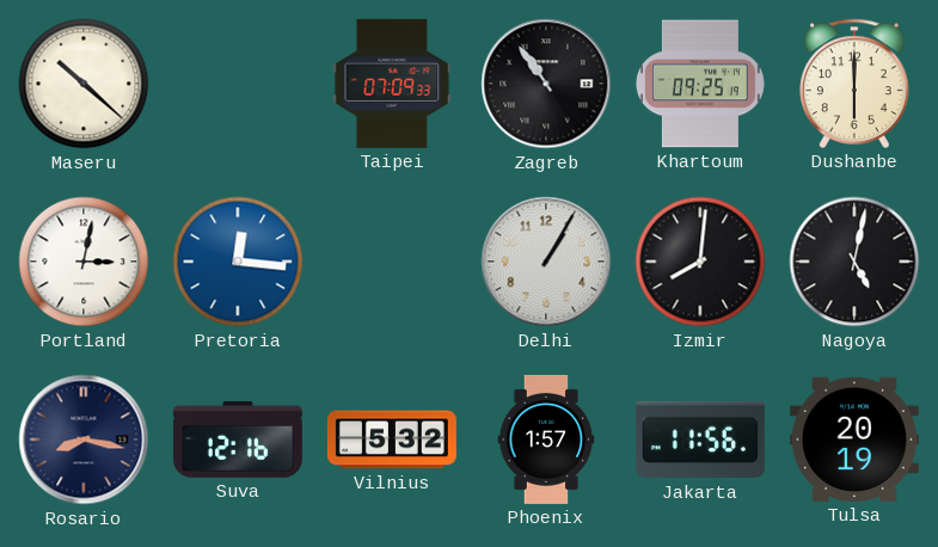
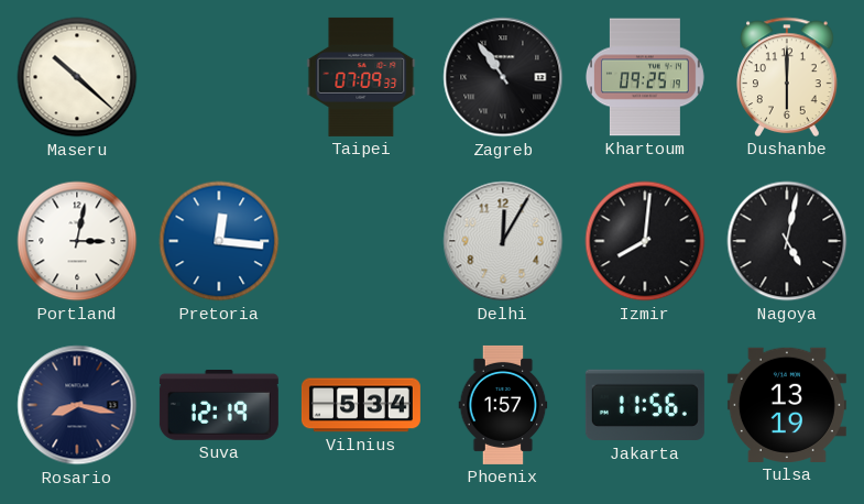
Delhi: 1:05 -> 12:05
Suva: 12:16 -> 12:19
Vilnius: 5:32 -> 5:34
Tulsa: 20:19 -> 13:19
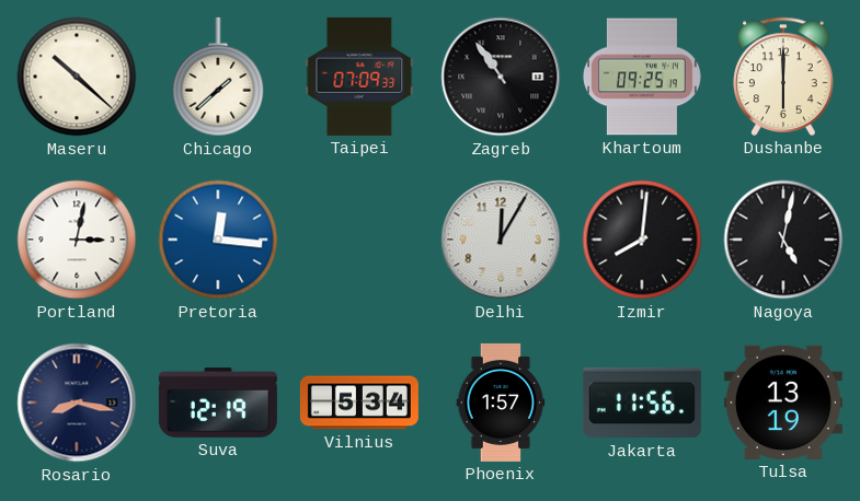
Chicago: none -> 1:38
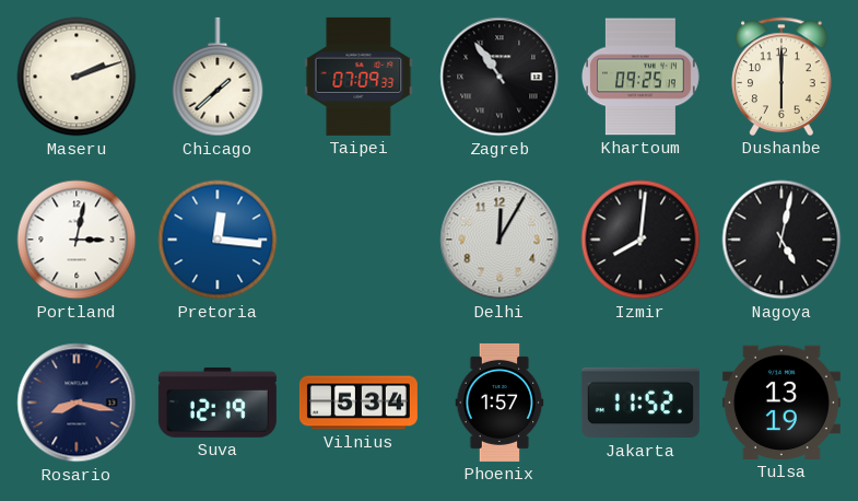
Maseru: 10:22 -> 2:12
Jakarta: 11:56 -> 11:52
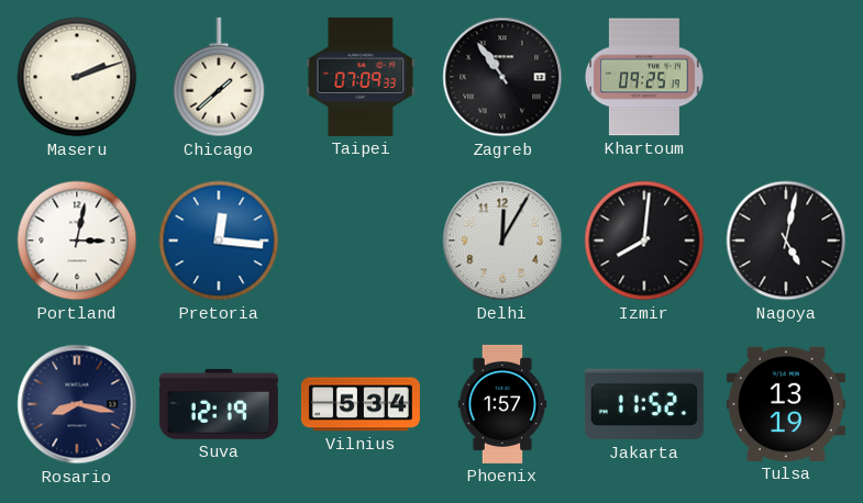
Dushanbe: 6:00 -> none
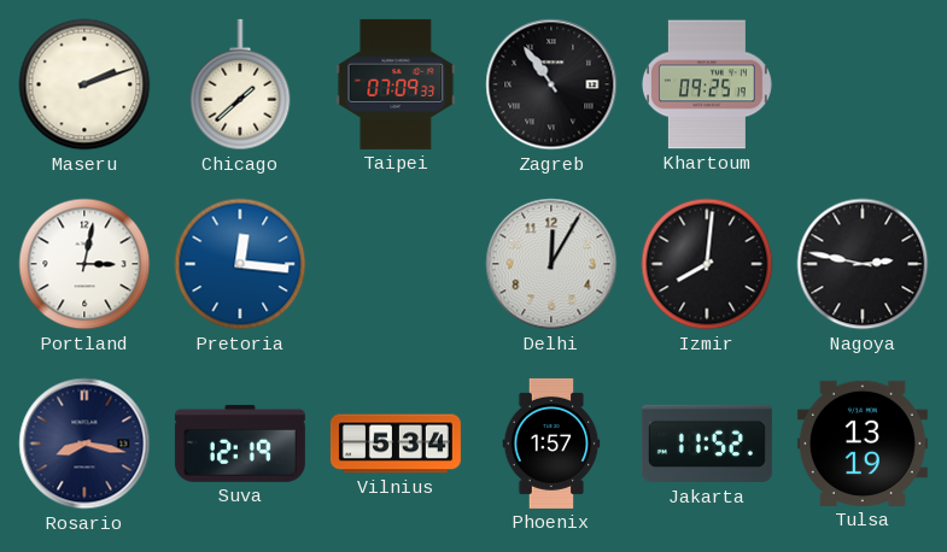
Nagoya: 5:02 -> 2:47
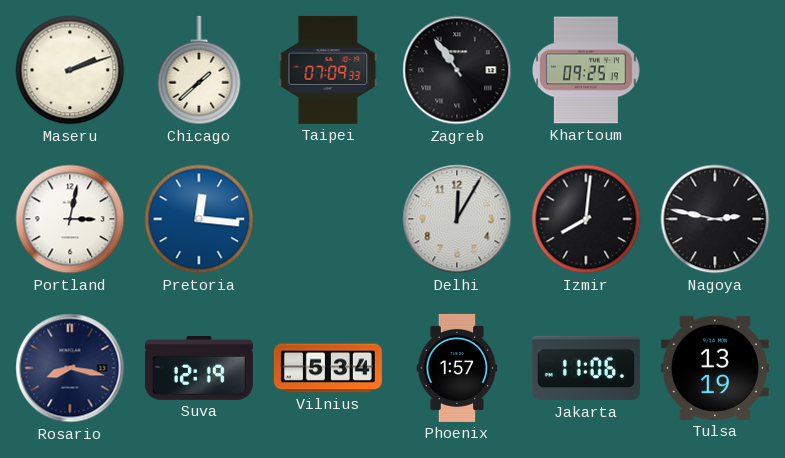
Jakarta: 11:52 -> 11:06
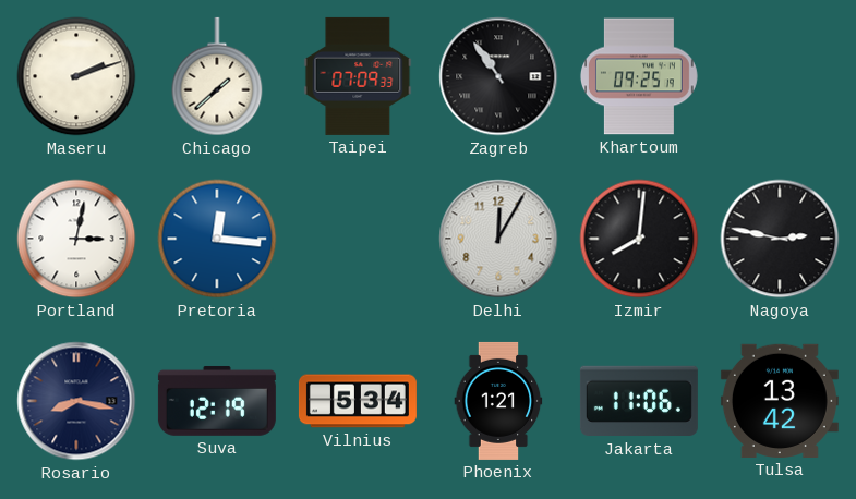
Phoenix: 1:57 -> 1:21
Tulsa: 13:19 -> 13:42
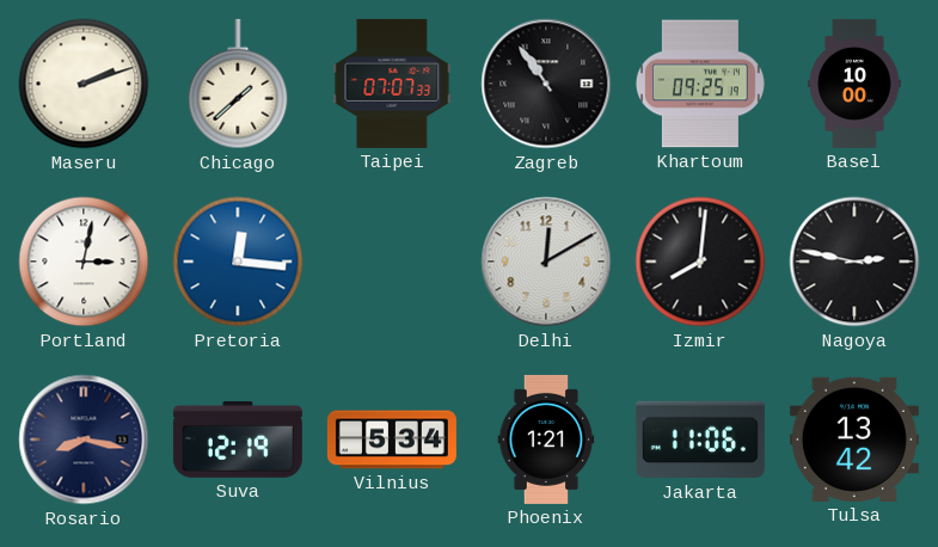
Taipei: 07:09 -> 07:07
Basel: none -> 10:00
Delhi: 12:05 -> 12:10
